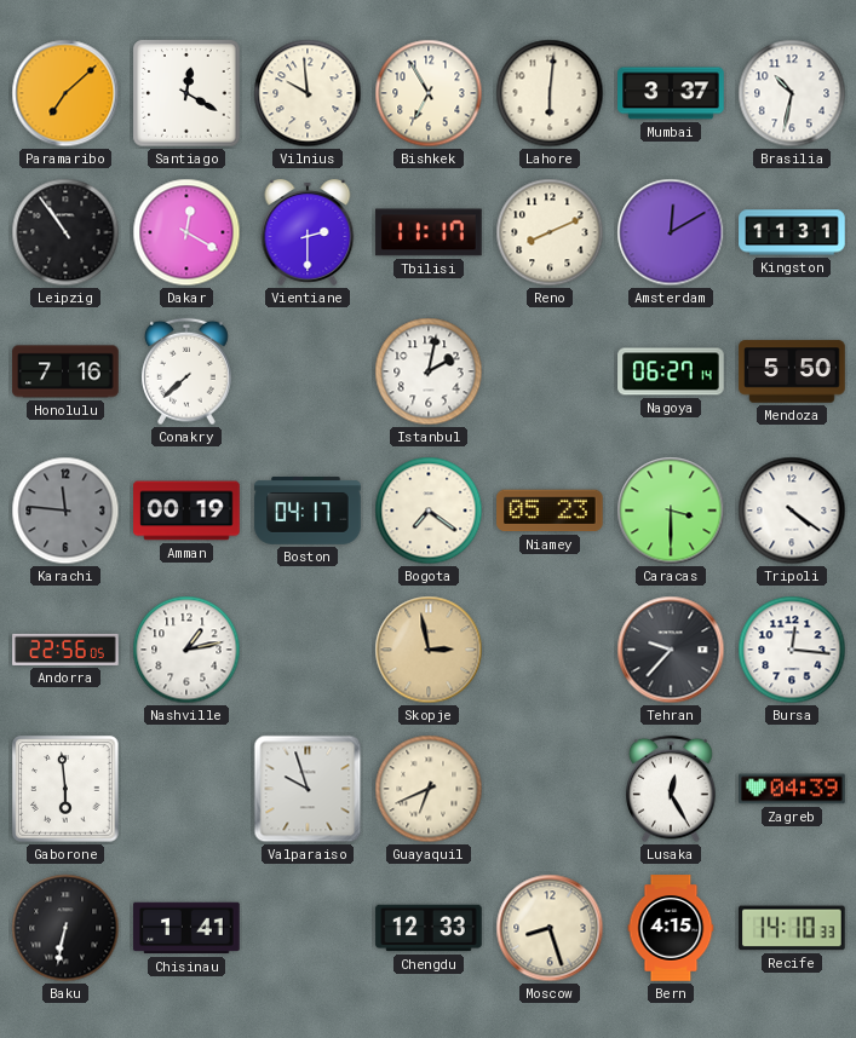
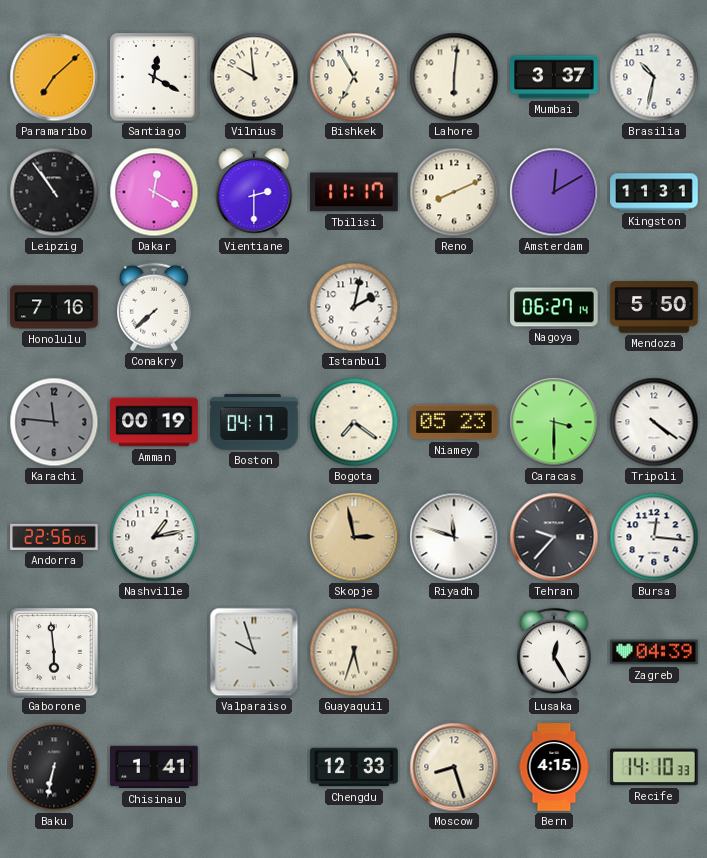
Riyadh: none -> 11:48
Guayaquil: 6:41 -> 5:33
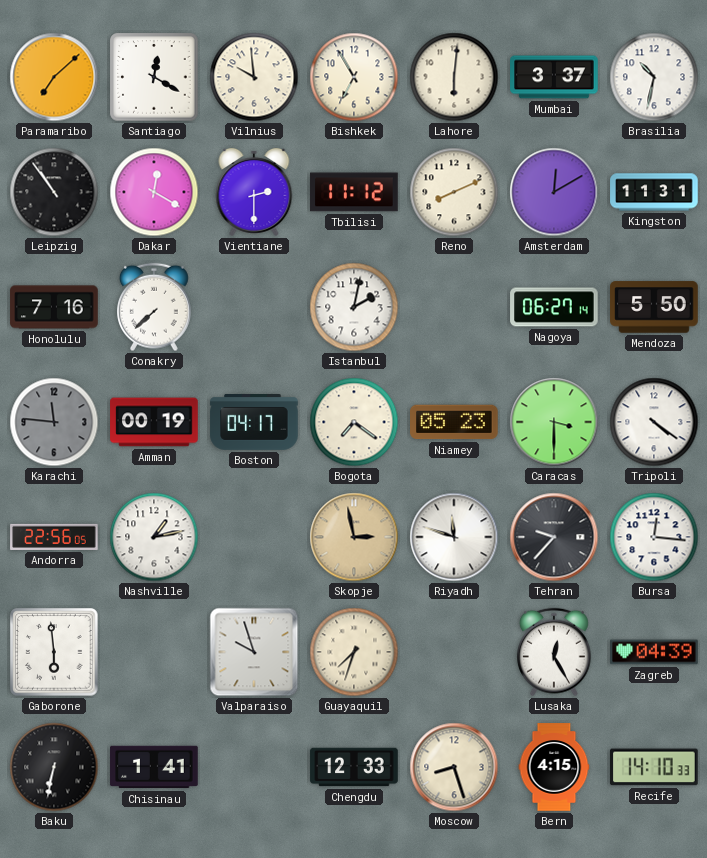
Tbilisi: 11:17 -> 11:12
Guayaquil: 5:33 -> 7:33
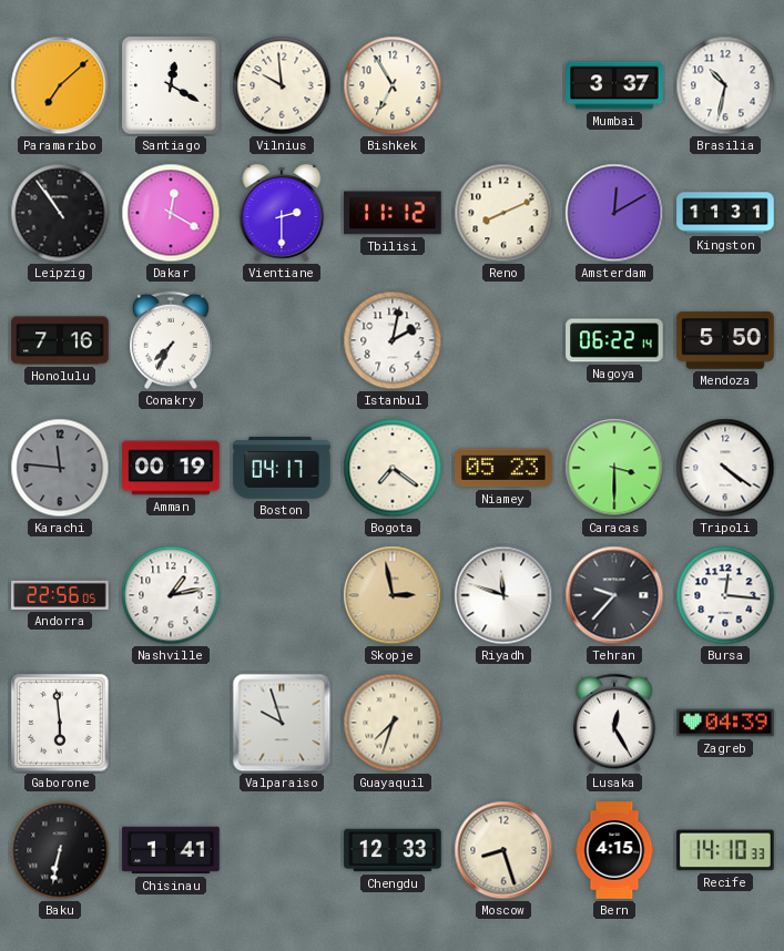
Lahore: 6:01 -> none
Conakry: 7:38 -> 7:35
Nagoya: 06:27 -> 06:22
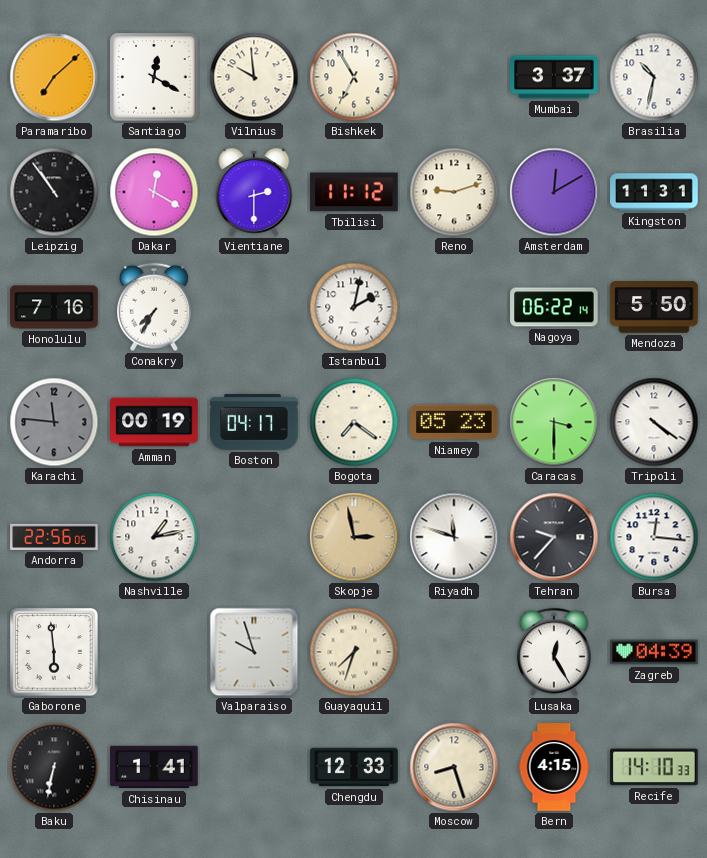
Reno: 8:11 -> 9:12
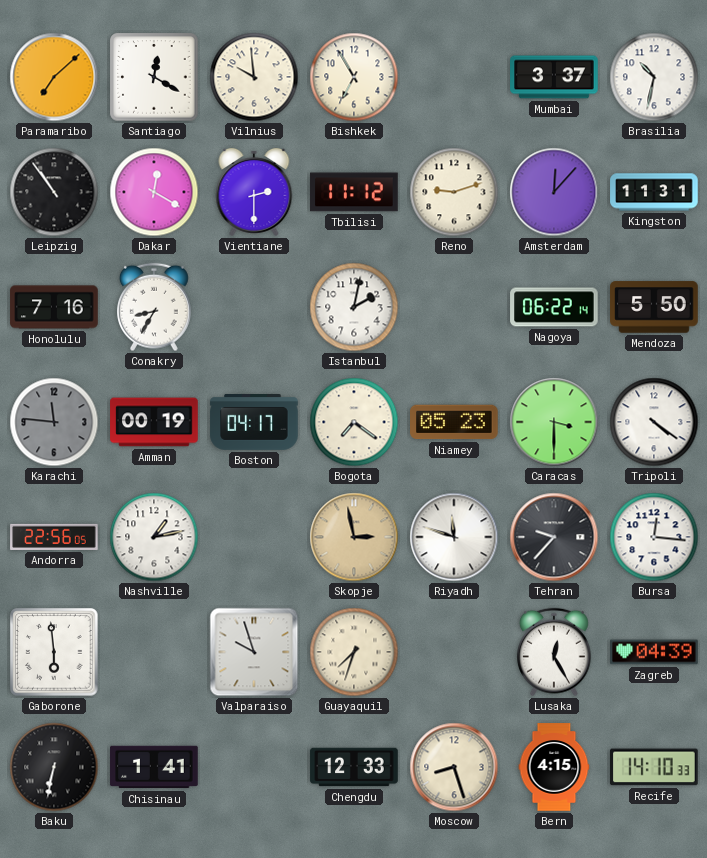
Amsterdam: 12:10 -> 12:07
Conakry: 7:35 -> 8:35
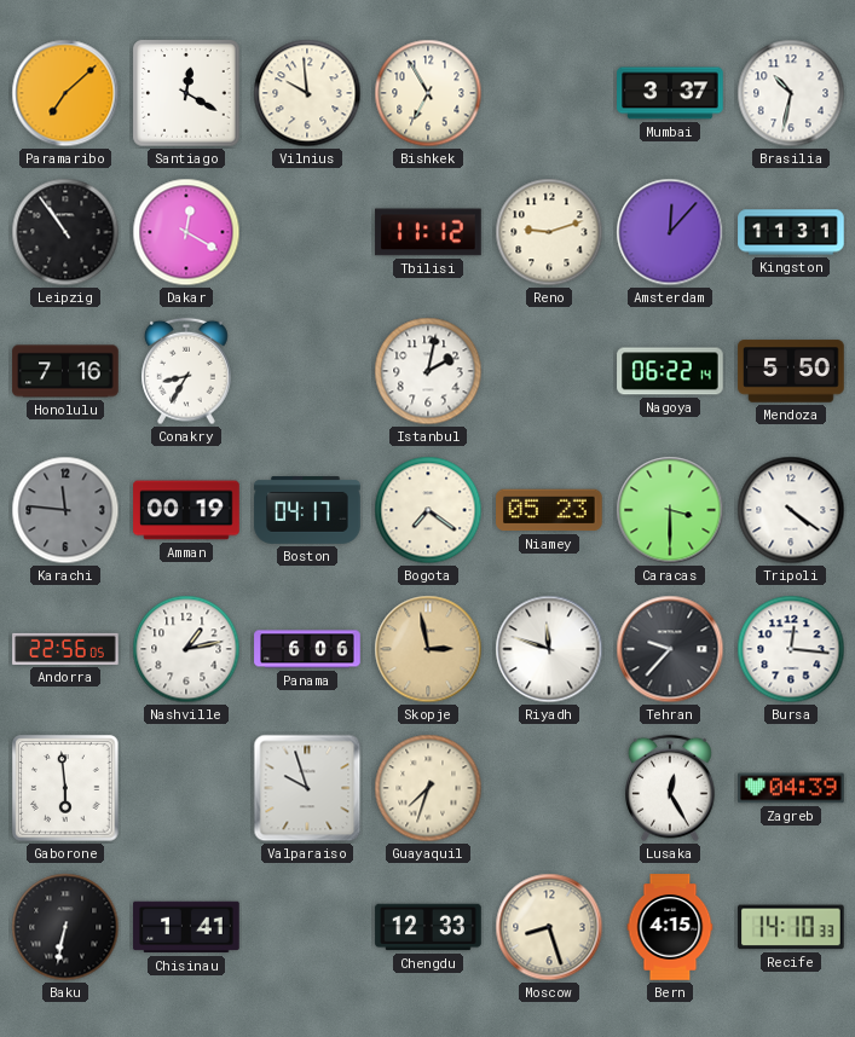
Vientiane: 2:30 -> none
Panama: none -> 6:06
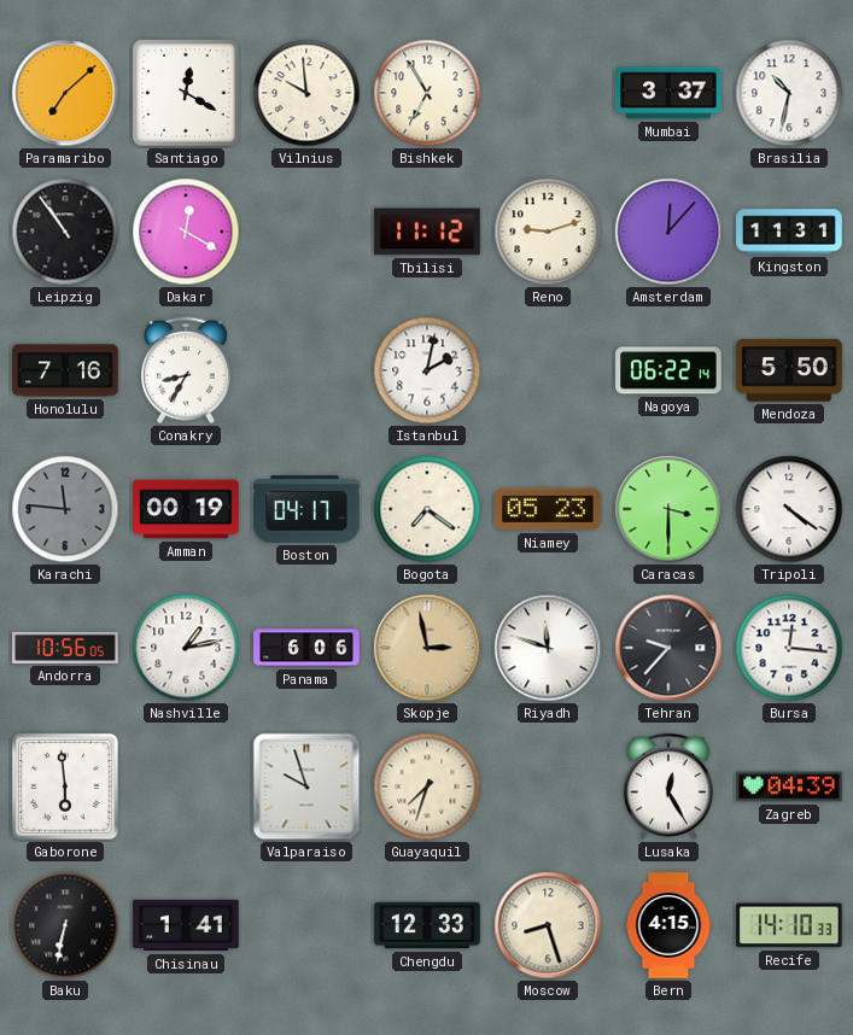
Andorra: 22:56 -> 10:56
